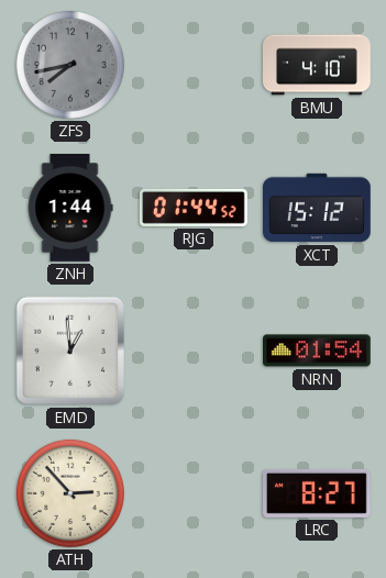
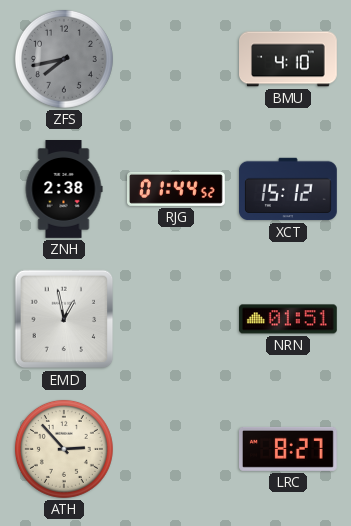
ZNH: 1:44 -> 2:38
EMD: 12:59 -> 12:58
NRN: 01:54 -> 01:51
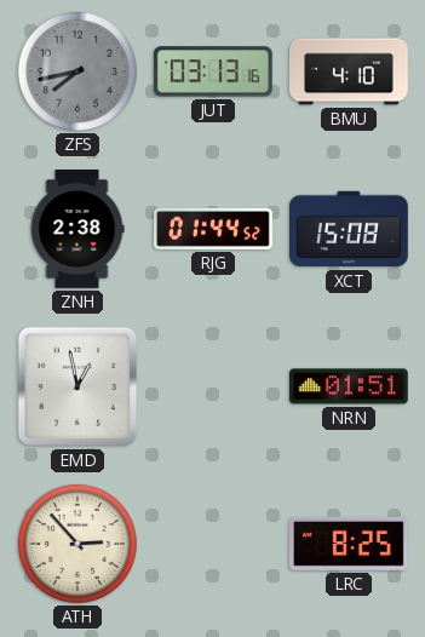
JUT: none -> 03:13
XCT: 15:12 -> 15:08
LRC: 8:27 -> 8:25
